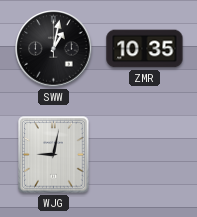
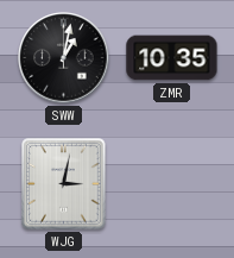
WJG: 9:02 -> 3:02
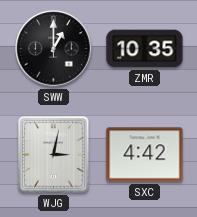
SWW: 1:02 -> 1:00
SXC: none -> 4:42
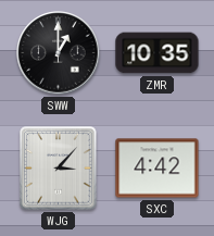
WJG: 3:02 -> 3:07
